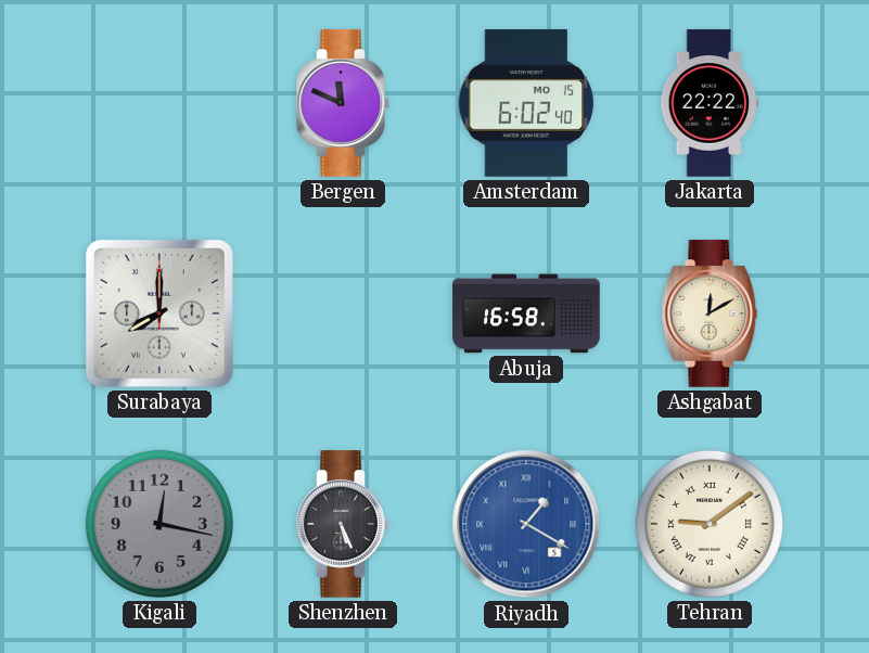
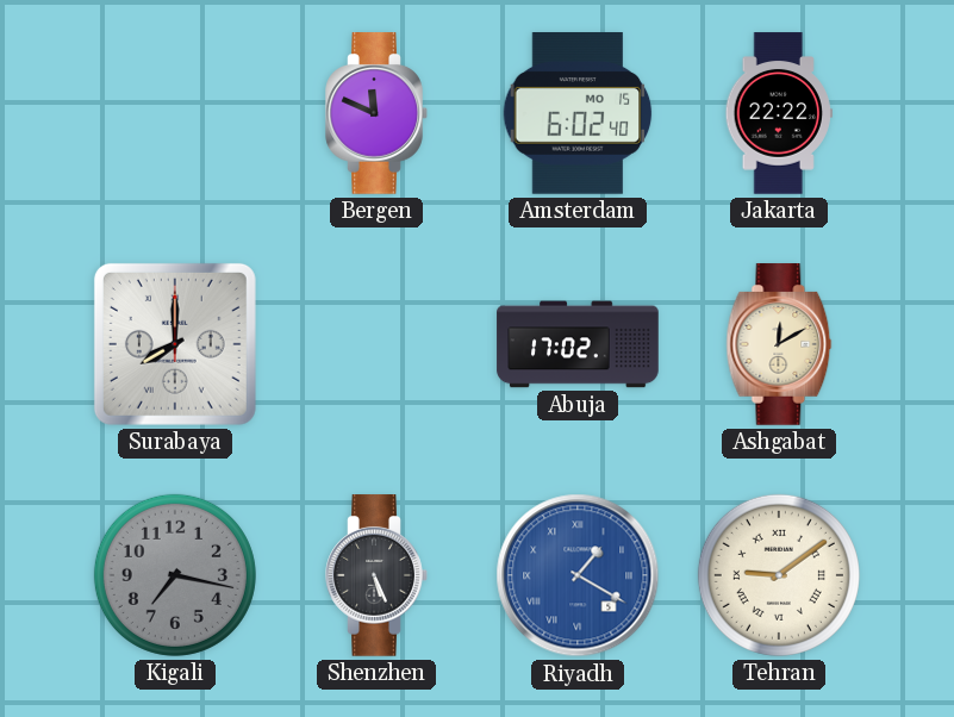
Abuja: 16:58 -> 17:02
Kigali: 12:17 -> 7:17
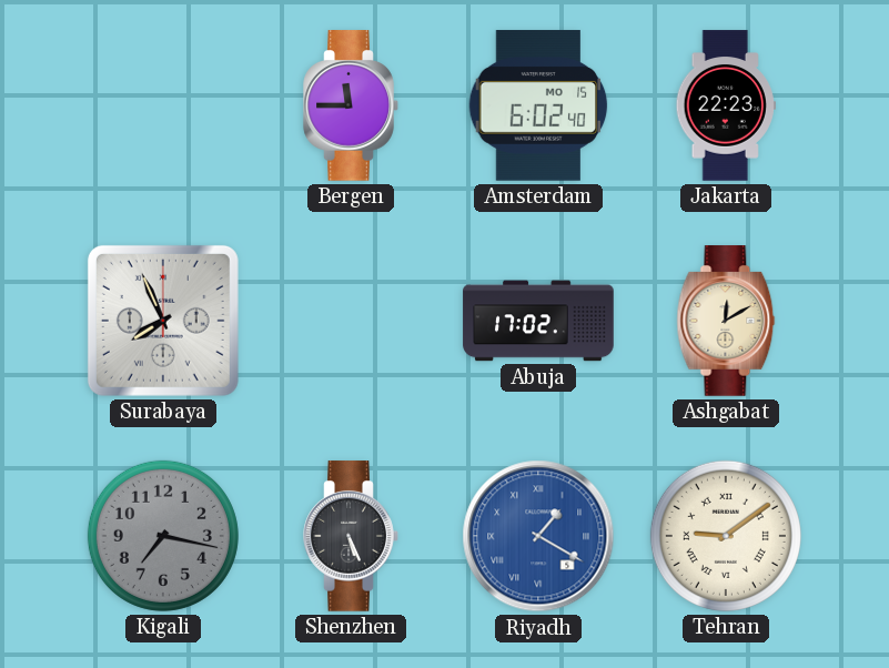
Bergen: 11:49 -> 11:45
Jakarta: 22:22 -> 22:23
Surabaya: 8:00 -> 7:56
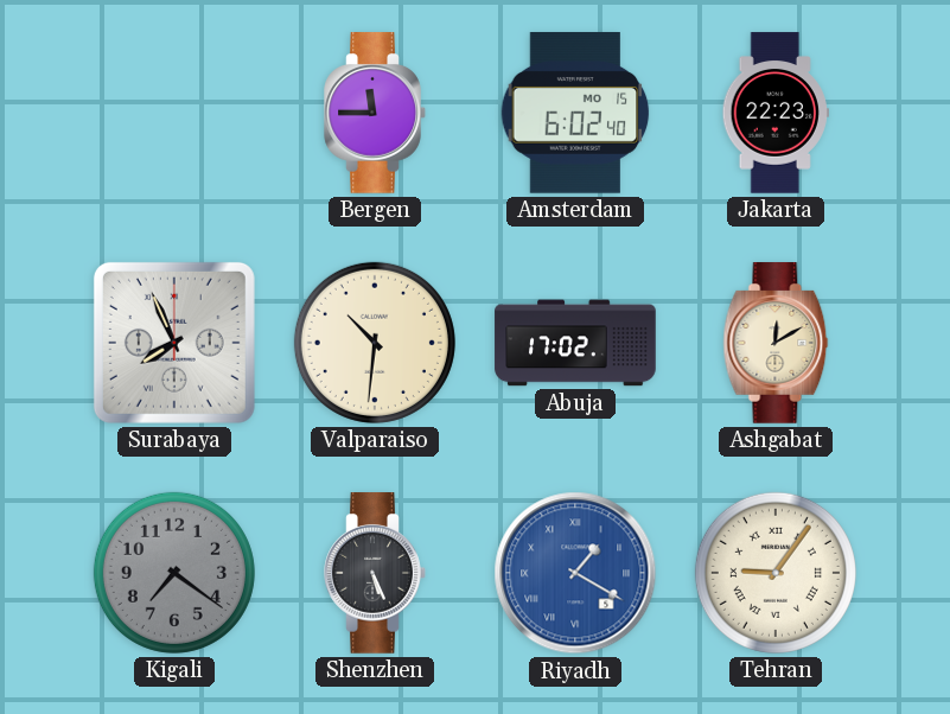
Valparaiso: none -> 10:31
Kigali: 7:17 -> 7:21
Tehran: 9:09 -> 9:06
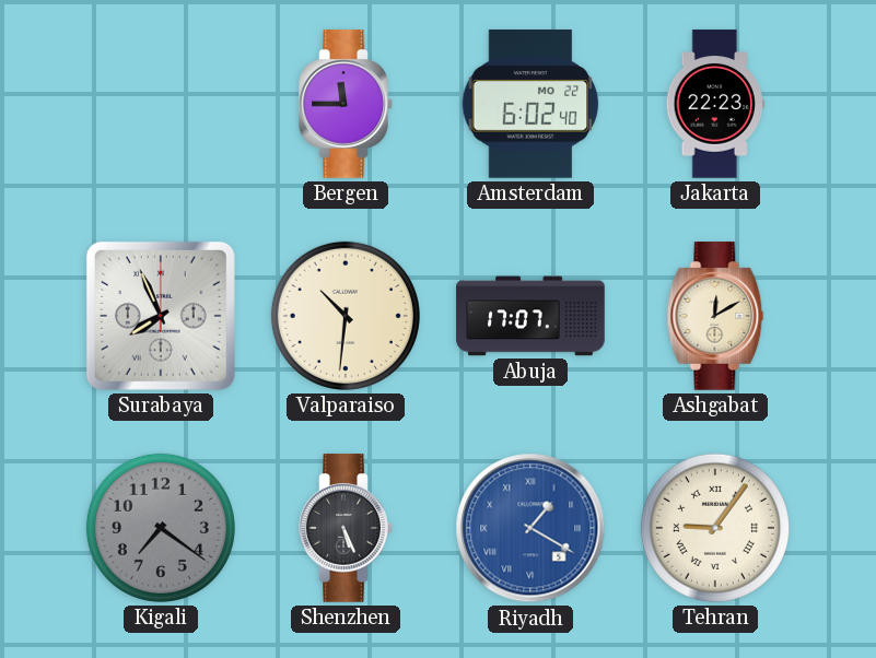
Amsterdam date: MO 15 -> MO 22
Abuja: 17:02 -> 17:07
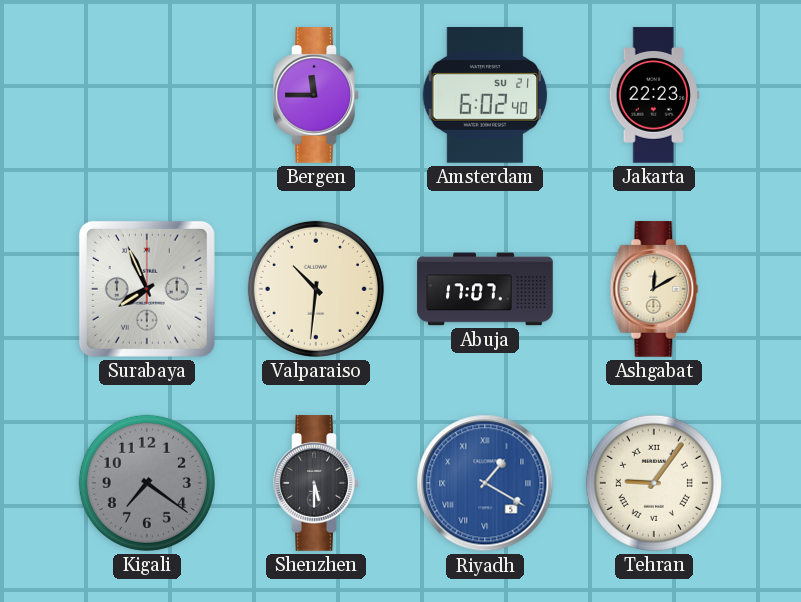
Amsterdam date: MO 22 -> SU 21
Shenzhen: 5:26 -> 5:30
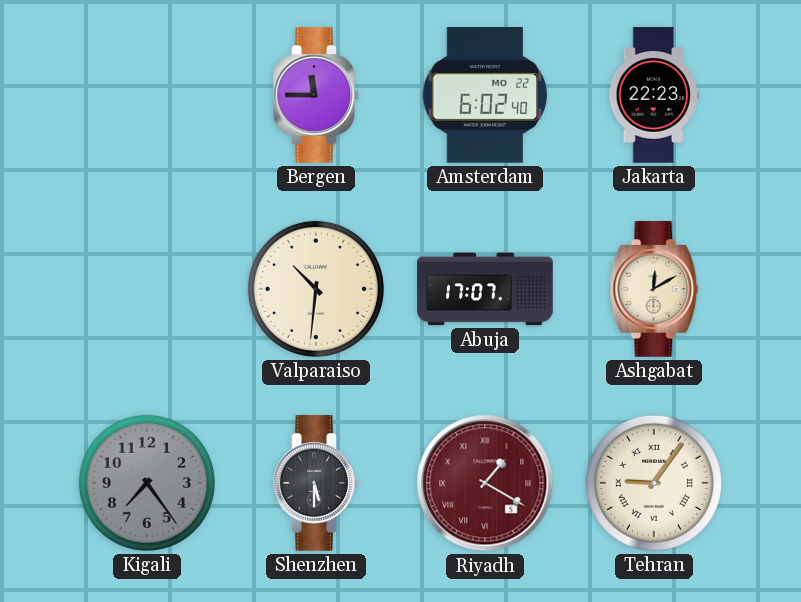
Amsterdam date: SU 21 -> MO 22
Surabaya: 7:56 -> none
Kigali: 7:21 -> 7:24
Riyadh dial: blue -> burgundy
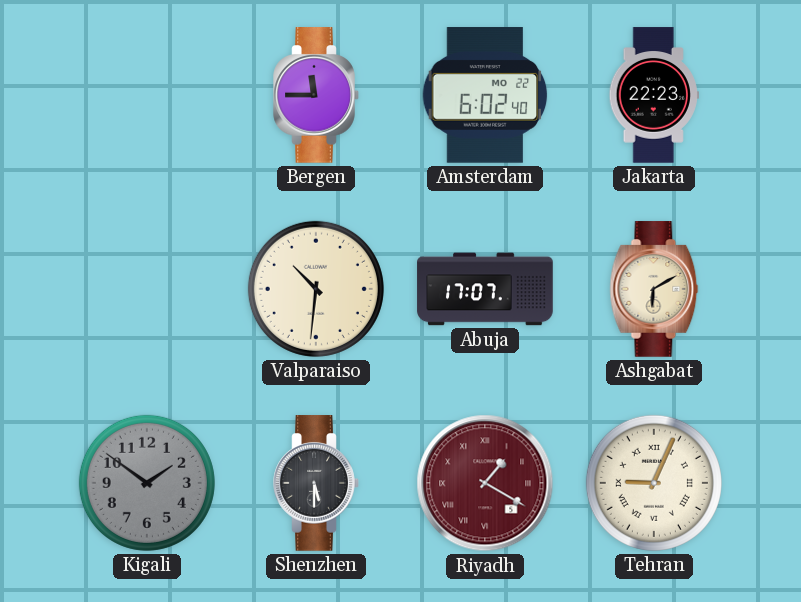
Ashgabat: 12:10 -> 6:10
Kigali: 7:24 -> 1:51
Tehran: 9:06 -> 9:04
